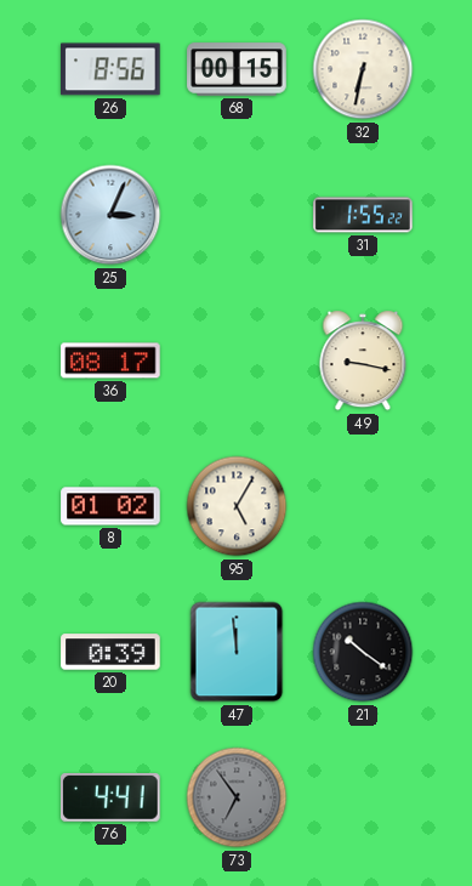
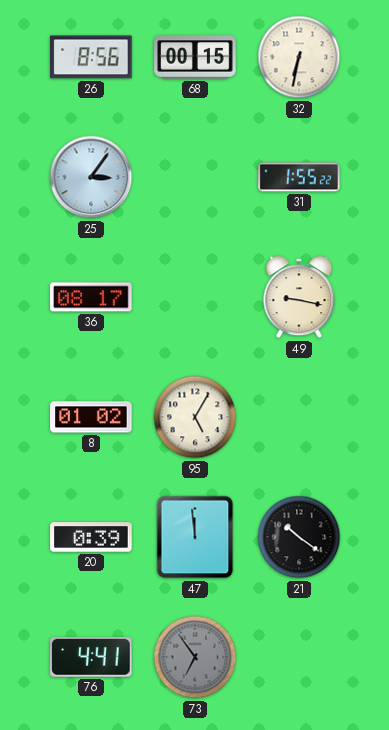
25: 3:04 -> 3:06
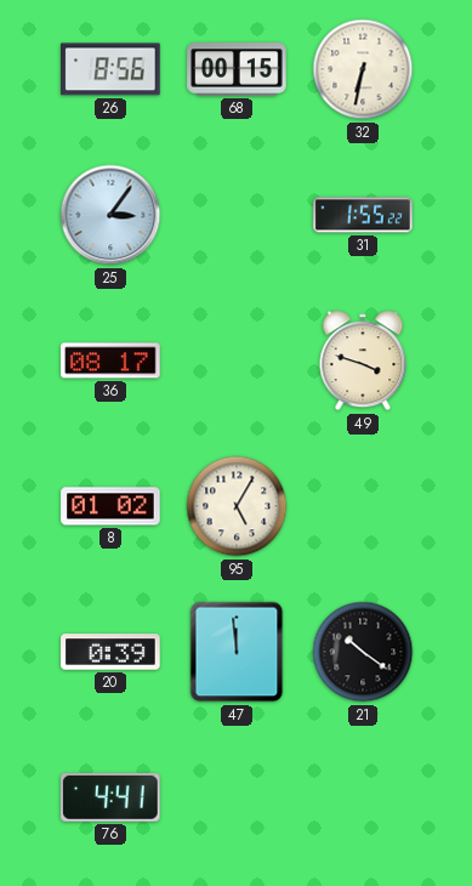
49: 9:17 -> 3:48
73: 6:54 -> none
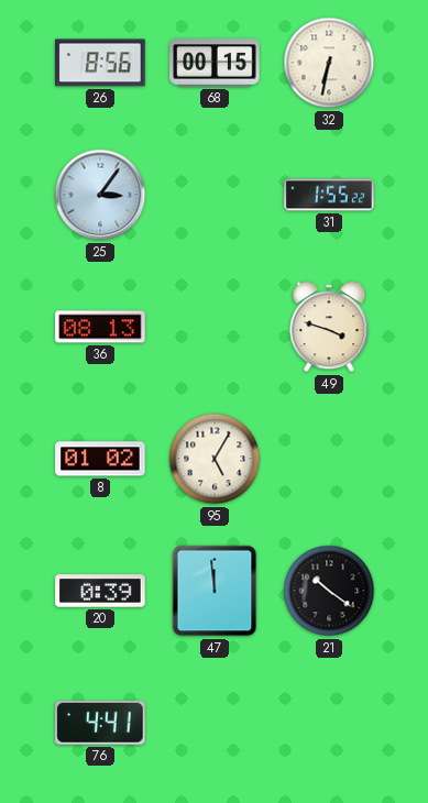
36: 08:17 -> 08:13
